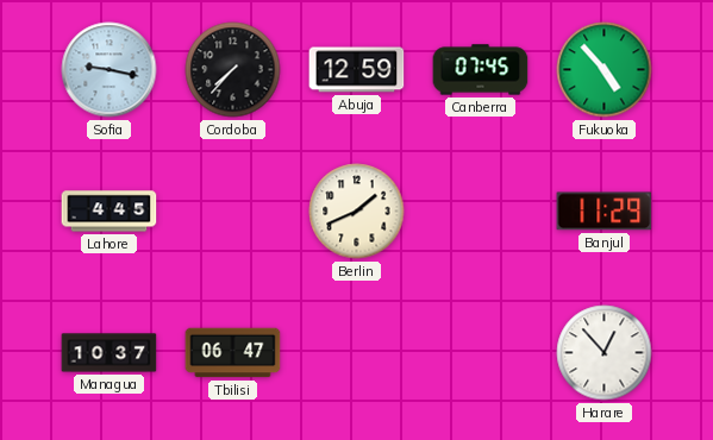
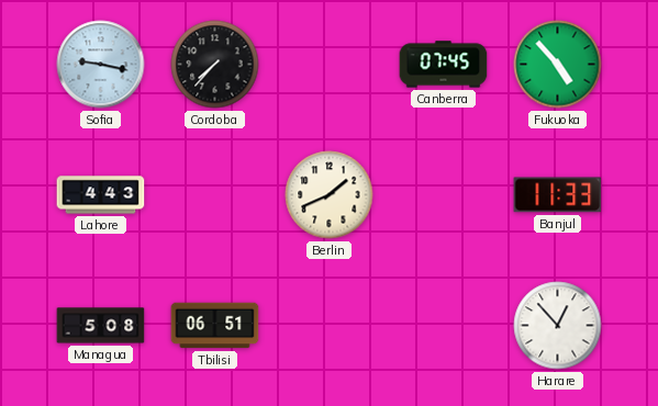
Abuja: 12:59 -> none
Lahore: 4:45 -> 4:43
Banjul: 11:29 -> 11:33
Managua: 10:37 -> 5:08
Tbilisi: 06:47 -> 06:51
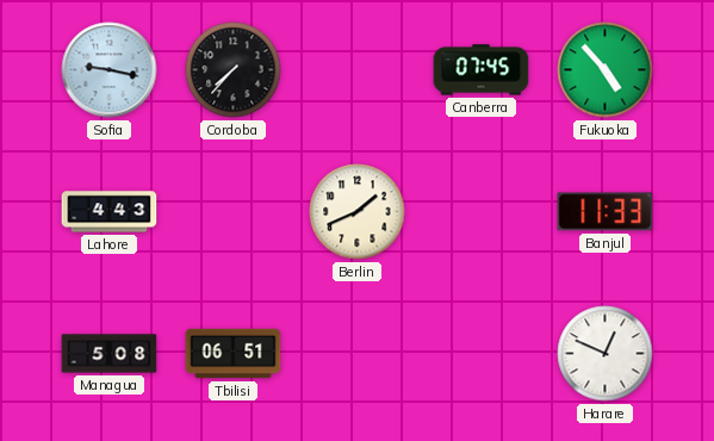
Harare: 12:53 -> 12:49
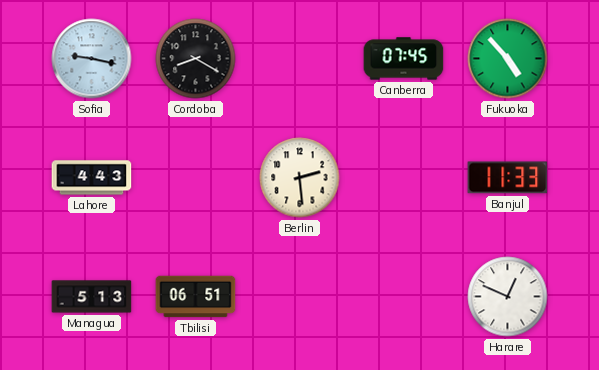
Cordoba: 7:37 -> 8:20
Berlin: 1:41 -> 2:29
Managua: 5:08 -> 5:13
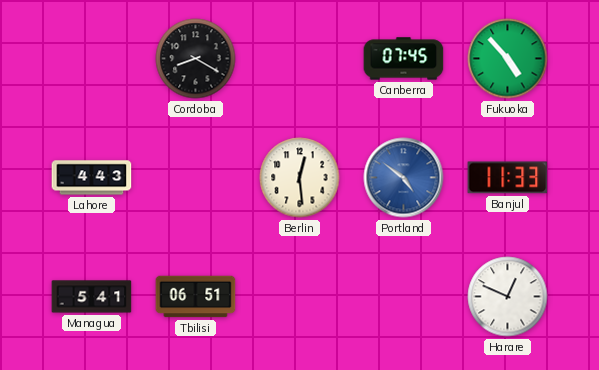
Sofia: 9:17 -> none
Berlin: 2:29 -> 12:29
Portland: none -> 4:51
Managua: 5:13 -> 5:41
